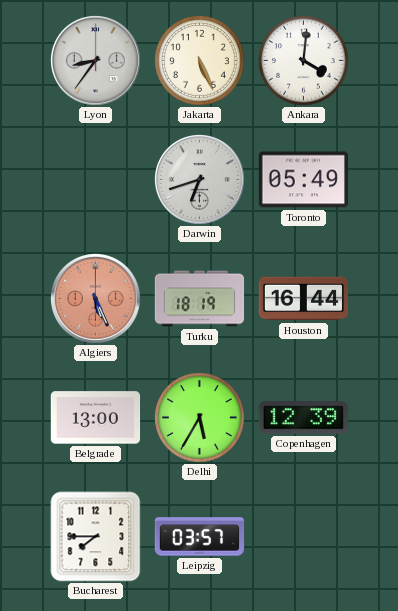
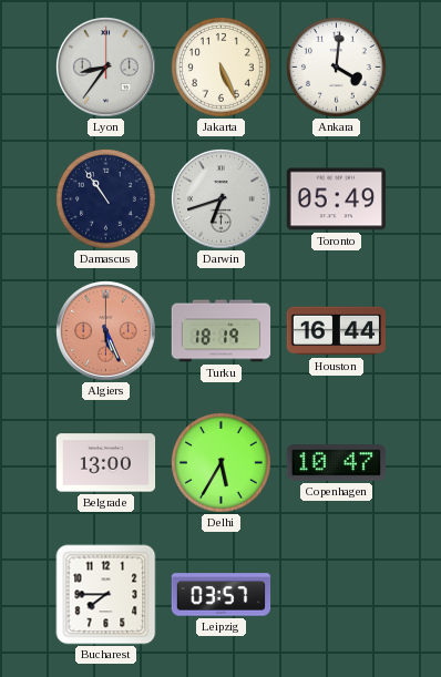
Damascus: none -> 10:54
Copenhagen: 12:39 -> 10:47
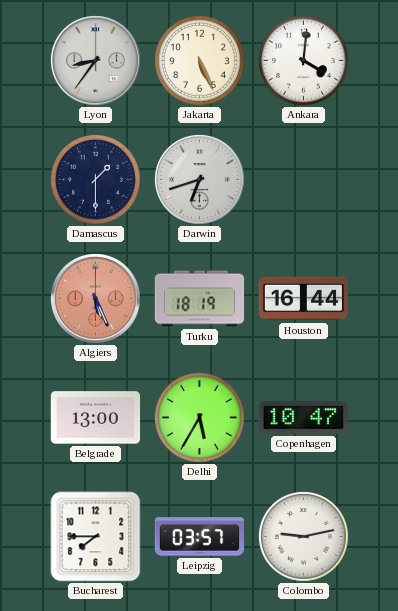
Damascus: 10:54 -> 1:30
Toronto: 05:49 -> none
Colombo: none -> 9:13
